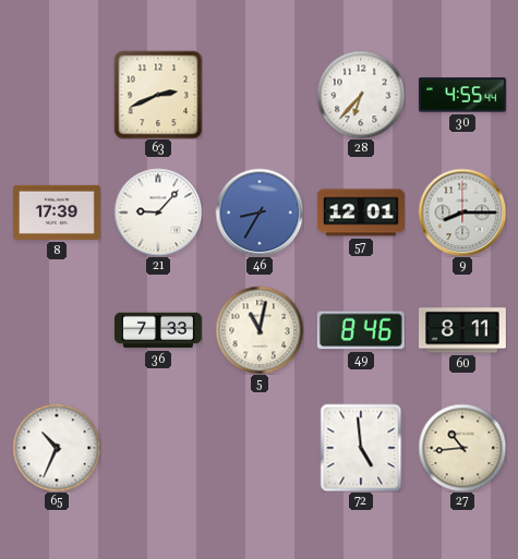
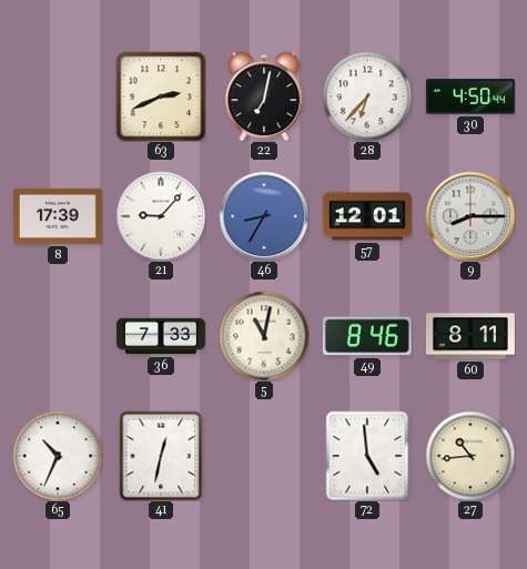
22: none -> 7:02
30: 4:55 -> 4:50
41: none -> 12:32
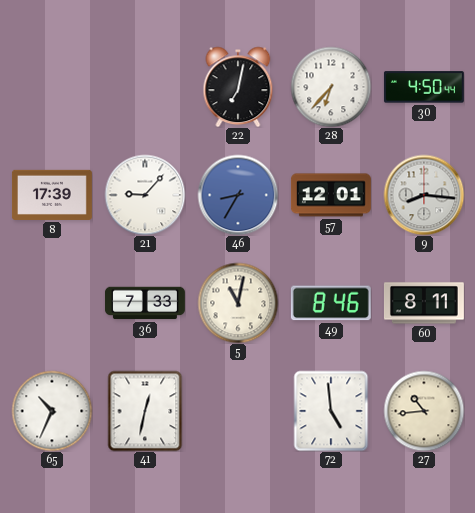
63: 2:41 -> none
9: 8:15 -> 8:16
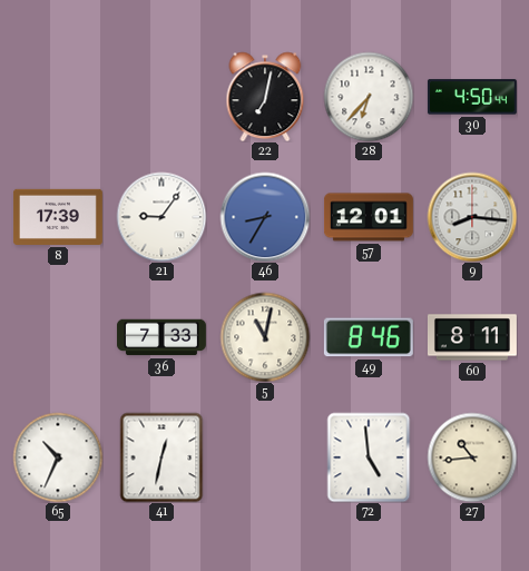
21: 9:07 -> 9:06
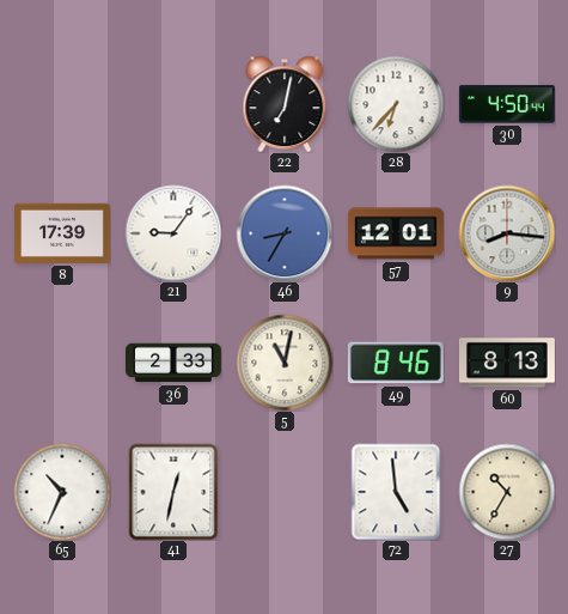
36: 7:33 -> 2:33
60: 8:11 -> 8:13
27: 10:44 -> 10:35
